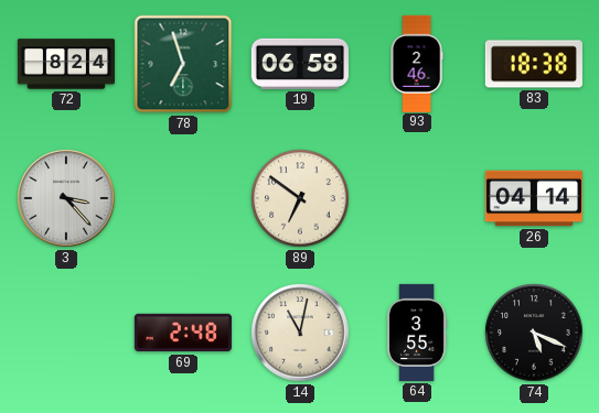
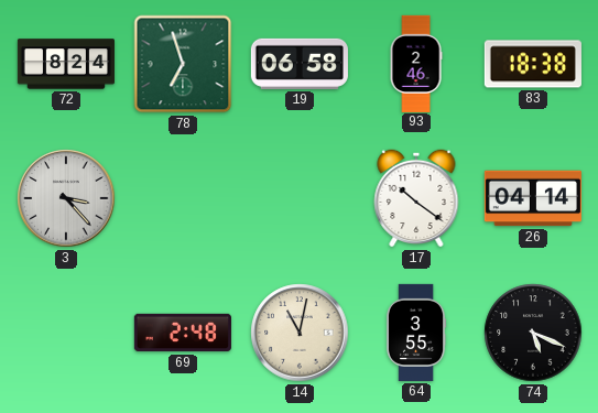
89: 6:51 -> none
17: none -> 10:21
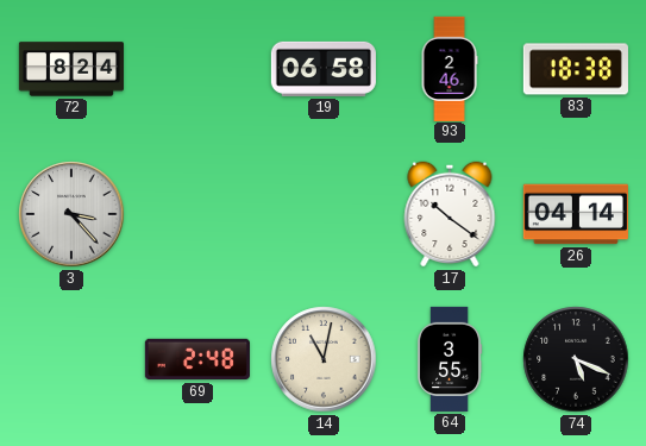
78: 6:57 -> none
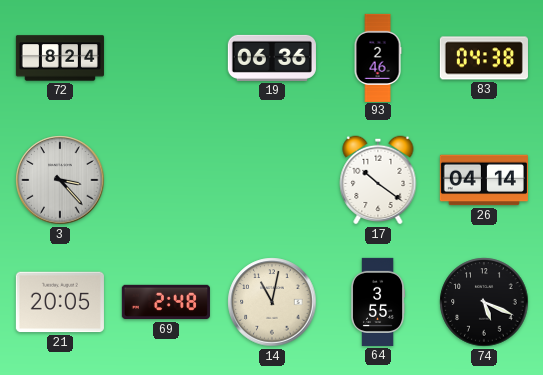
19: 06:58 -> 06:36
83: 18:38 -> 04:38
21: none -> 20:05
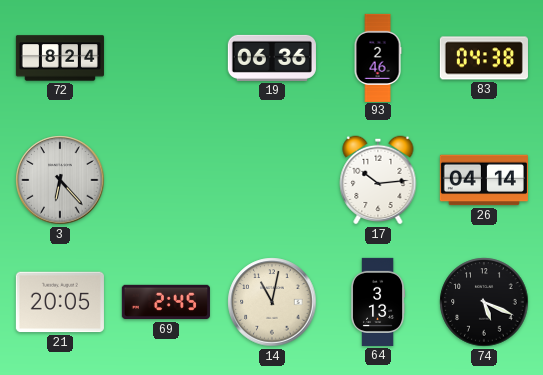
3: 3:23 -> 6:23
17: 10:21 -> 10:14
69: 2:48 -> 2:45
64: 3:55 -> 3:13
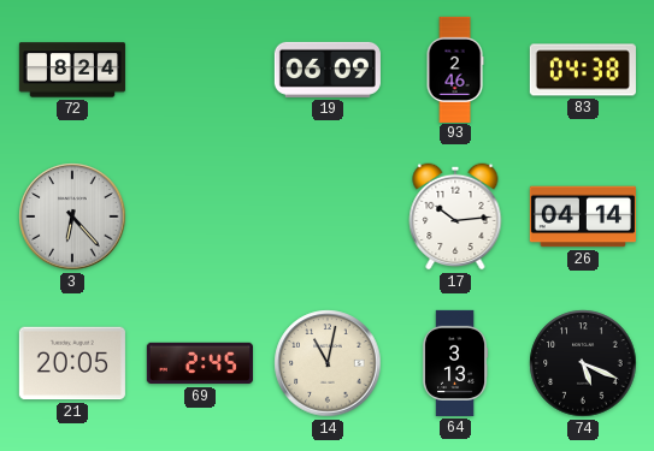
19: 06:36 -> 06:09
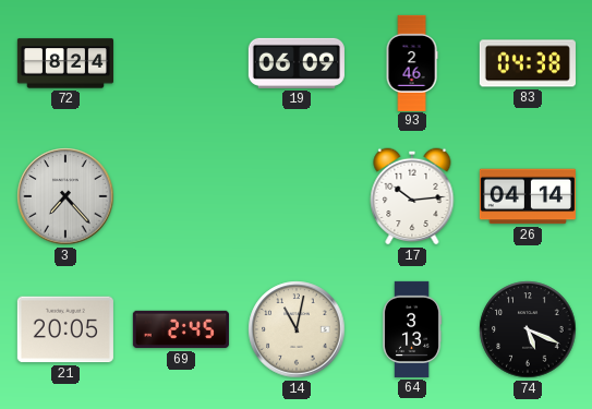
3: 6:23 -> 7:23
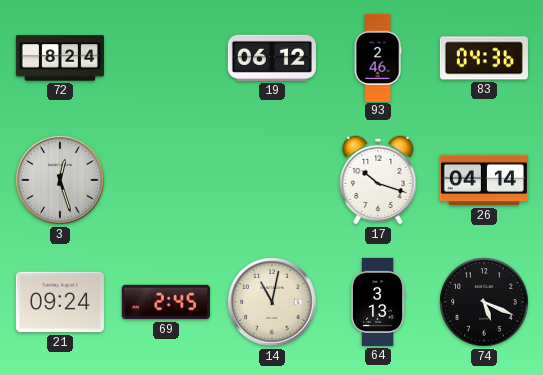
19: 06:09 -> 06:12
83: 04:38 -> 04:36
3: 7:23 -> 12:27
17: 10:14 -> 10:18
21: 20:05 -> 09:24
